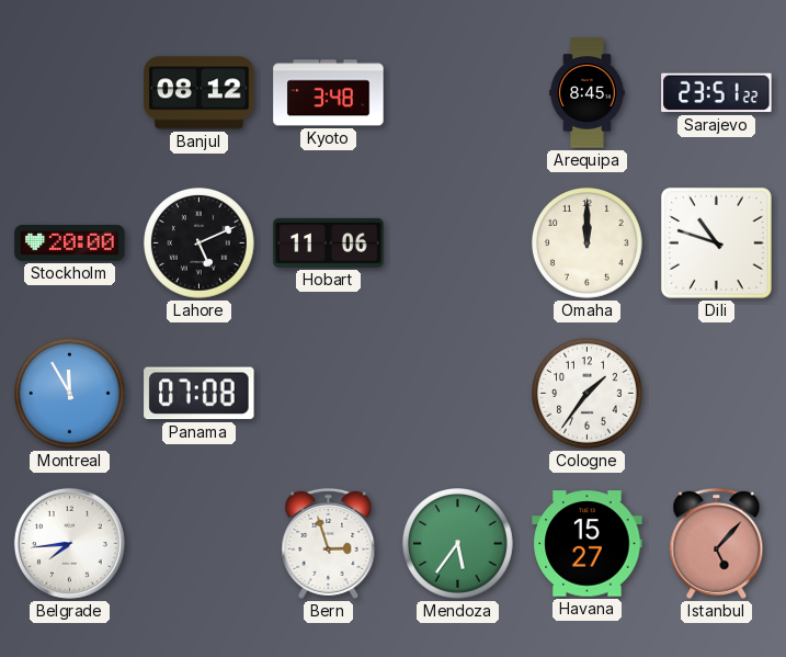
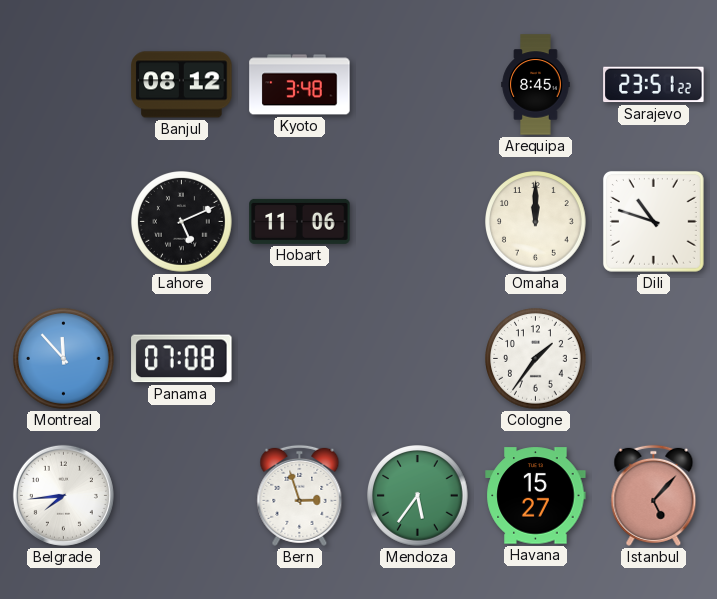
Stockholm: 20:00 -> none
Montreal: 11:55 -> 11:53
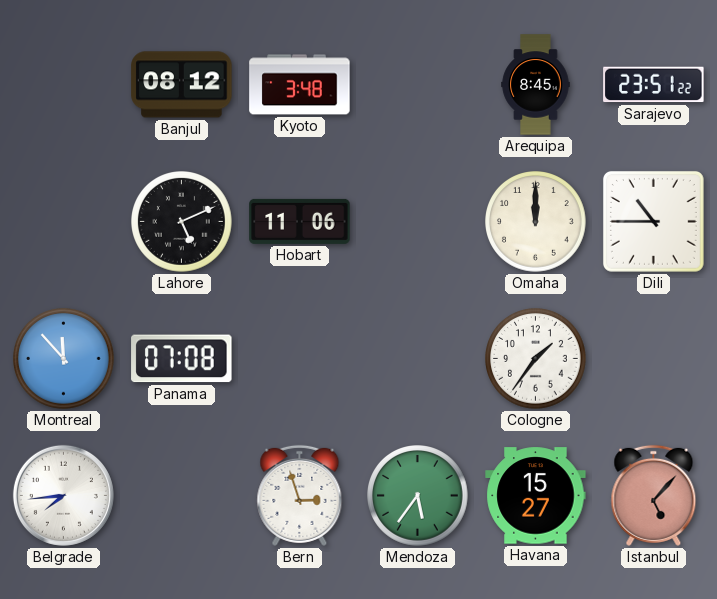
Dili: 10:48 -> 10:45
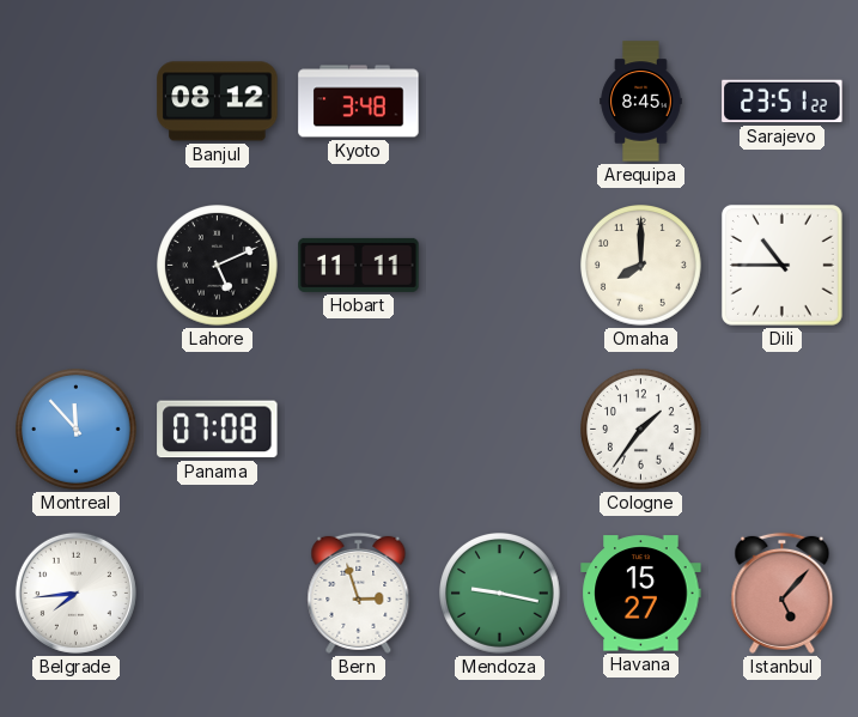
Hobart: 11:06 -> 11:11
Omaha: 12:00 -> 8:00
Mendoza: 5:36 -> 9:17
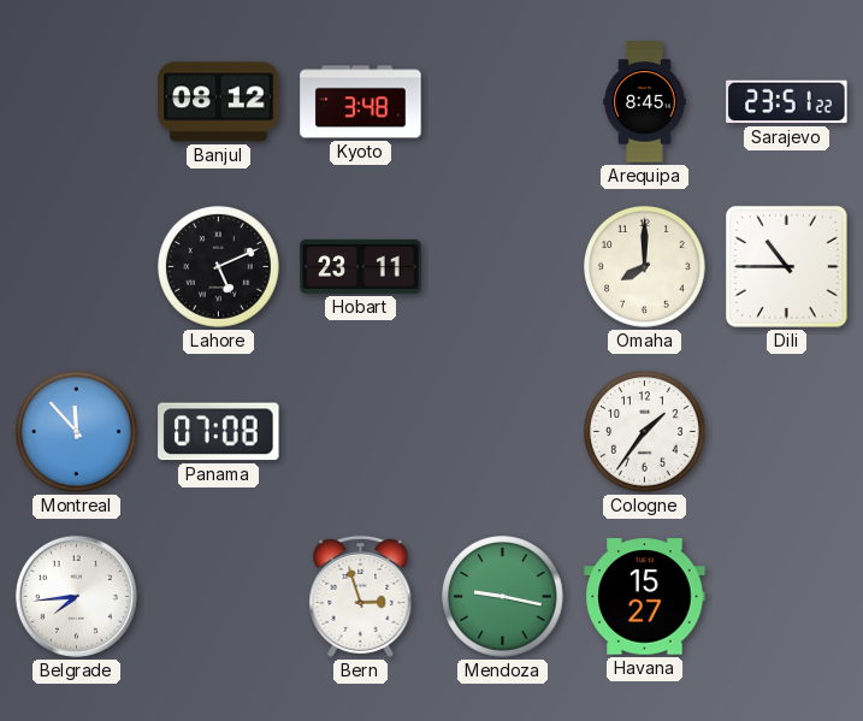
Hobart: 11:11 -> 23:11
Istanbul: 5:07 -> none
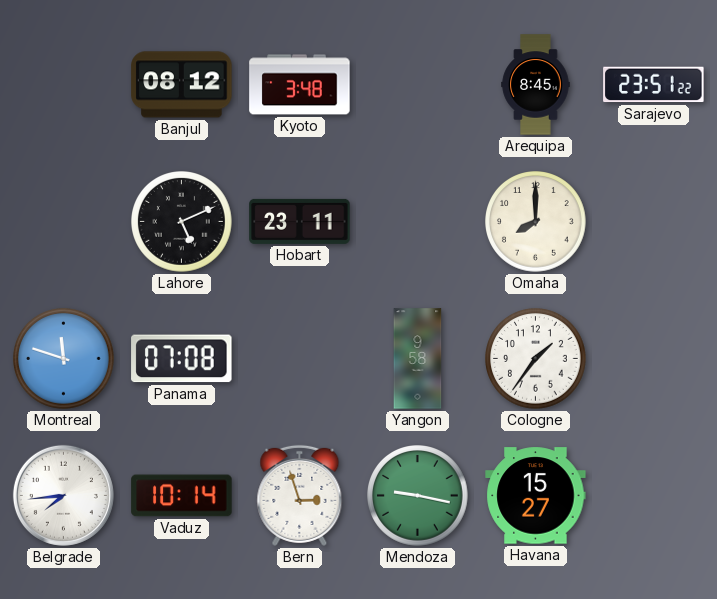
Dili: 10:45 -> none
Montreal: 11:53 -> 11:48
Yangon: none -> 9:58
Vaduz: none -> 10:14
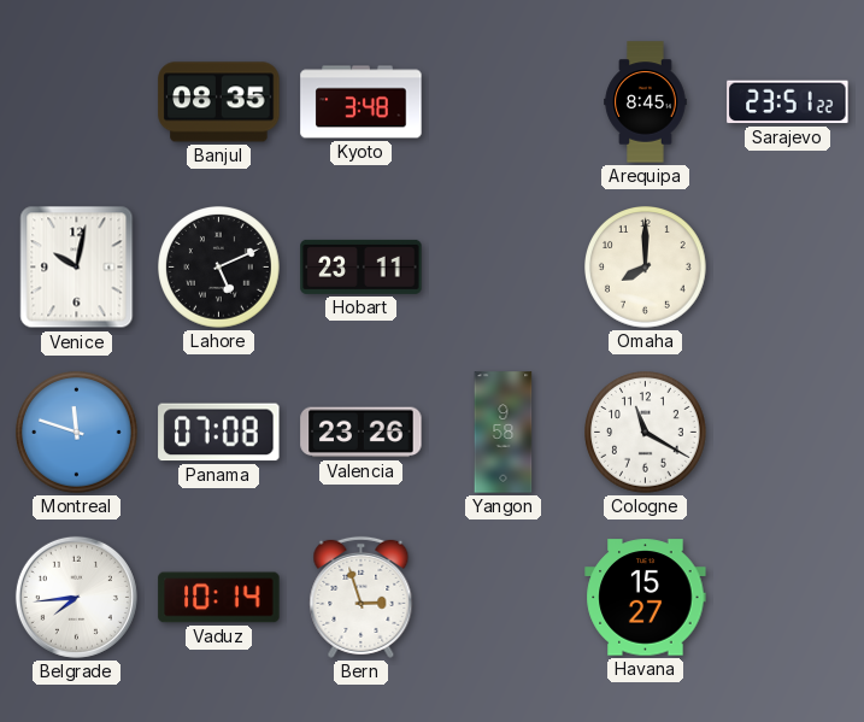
Banjul: 08:12 -> 08:35
Venice: none -> 10:02
Valencia: none -> 23:26
Cologne: 1:36 -> 11:20
Mendoza: 9:17 -> none
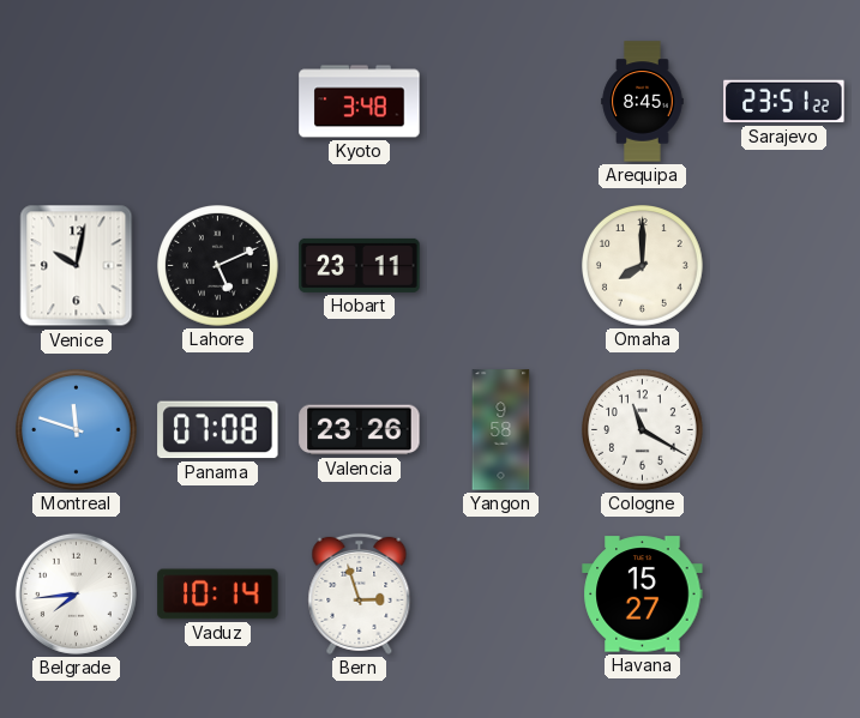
Banjul: 08:35 -> none
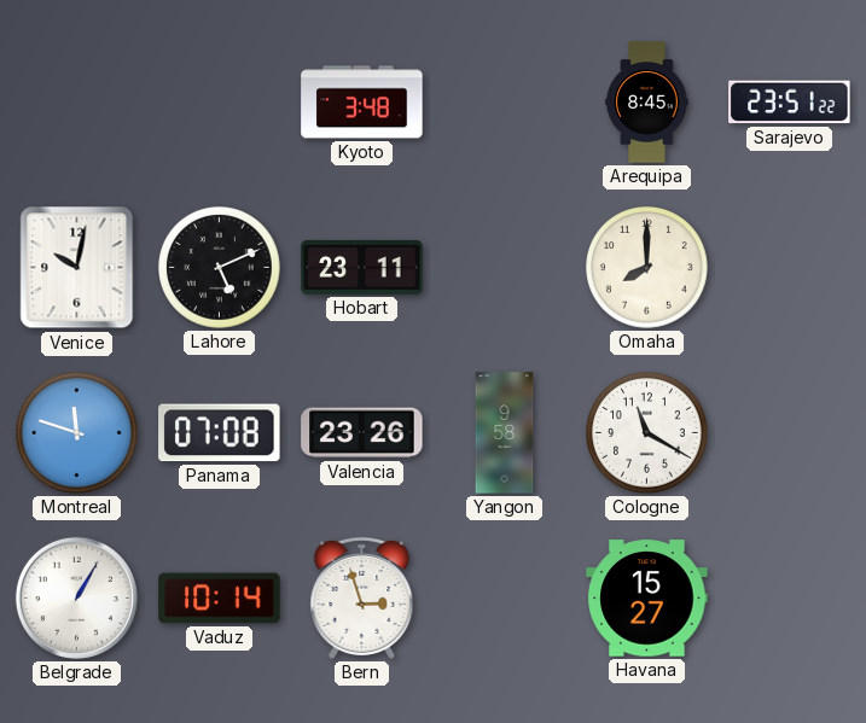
Belgrade: 7:44 -> 1:05
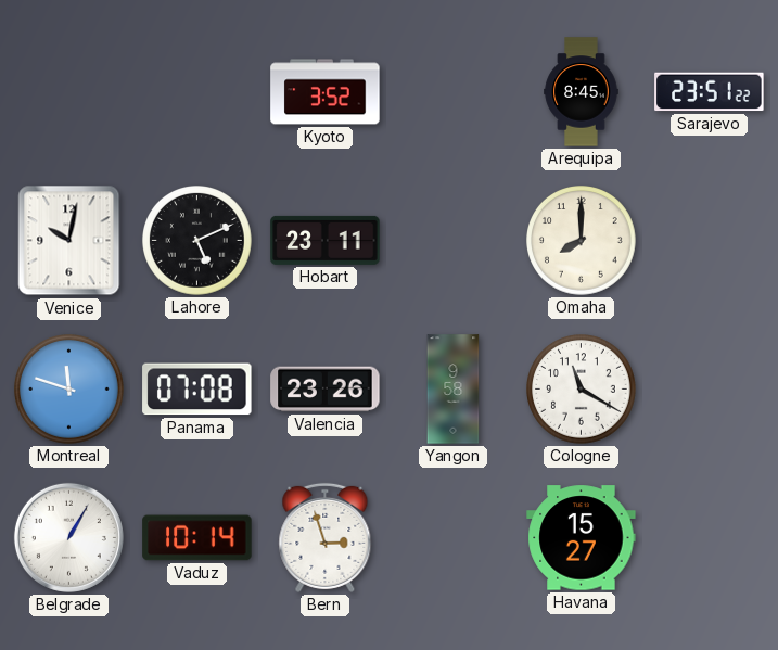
Kyoto: 3:48 -> 3:52
